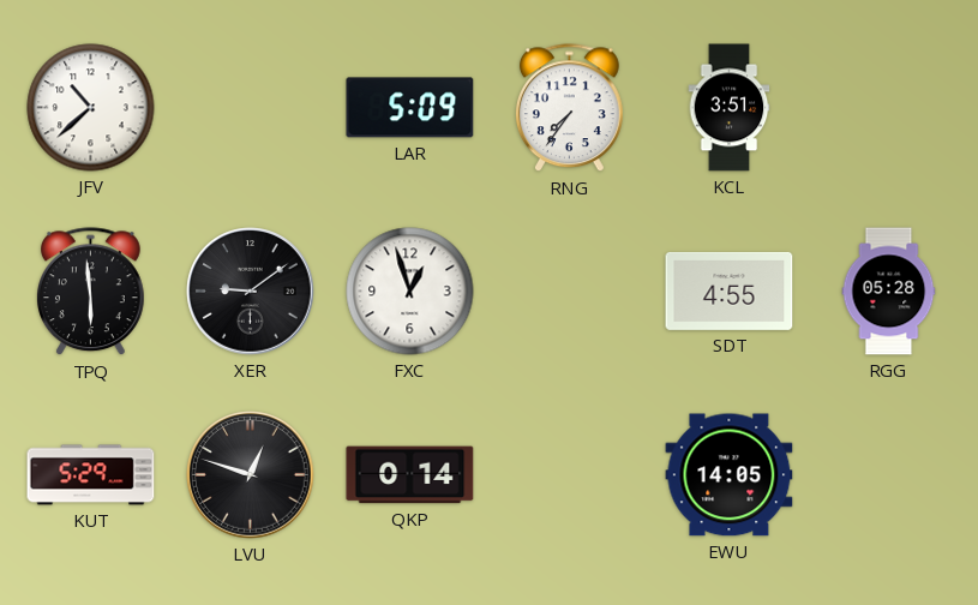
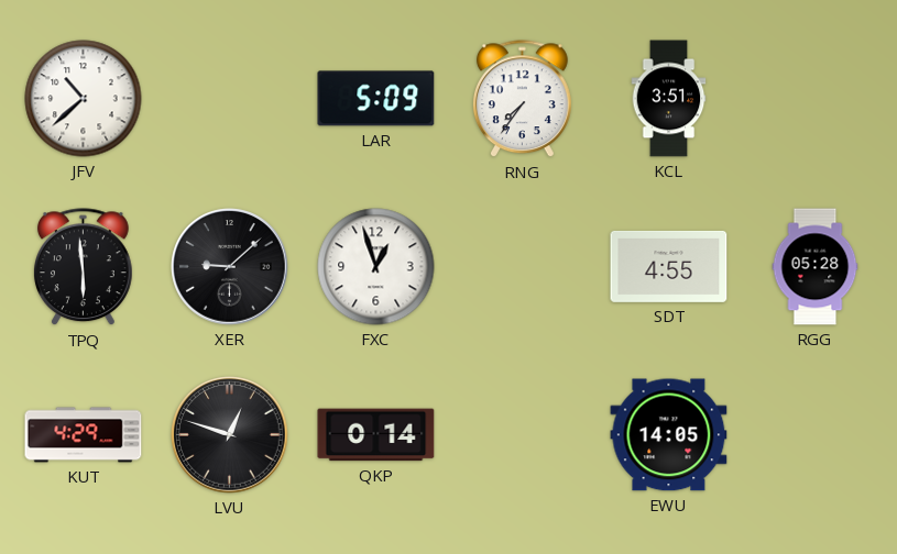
XER: 9:09 -> 9:08
KUT: 5:29 -> 4:29
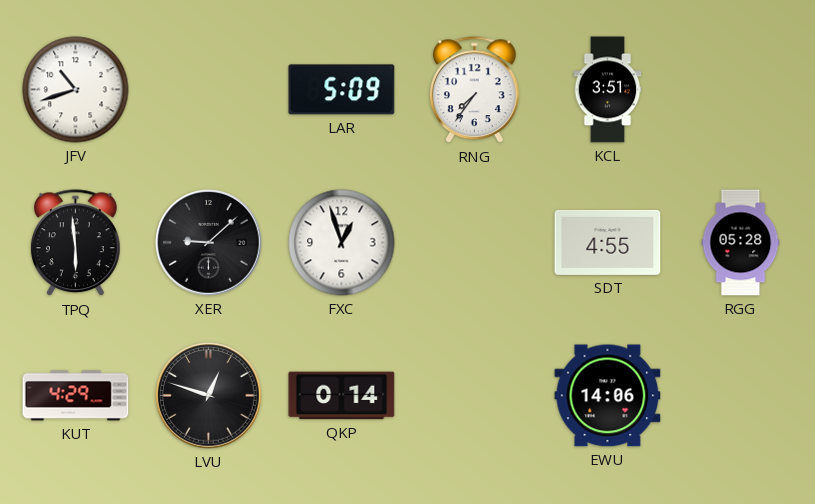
JFV: 10:38 -> 10:42
EWU: 14:05 -> 14:06
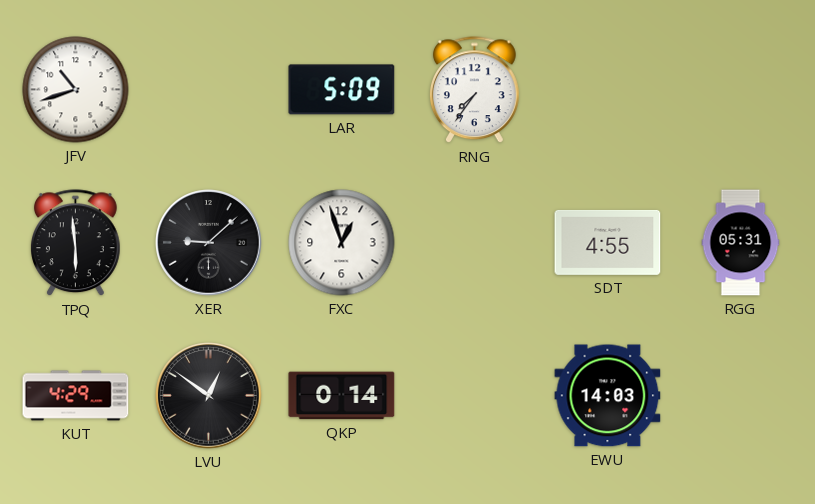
KCL: 3:51 -> none
RGG: 05:28 -> 05:31
LVU: 12:48 -> 12:51
EWU: 14:06 -> 14:03
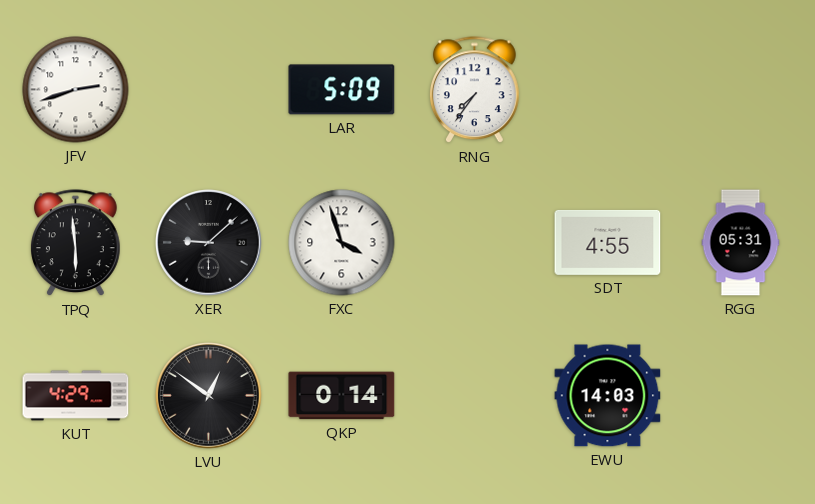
JFV: 10:42 -> 2:42
FXC: 12:57 -> 3:57
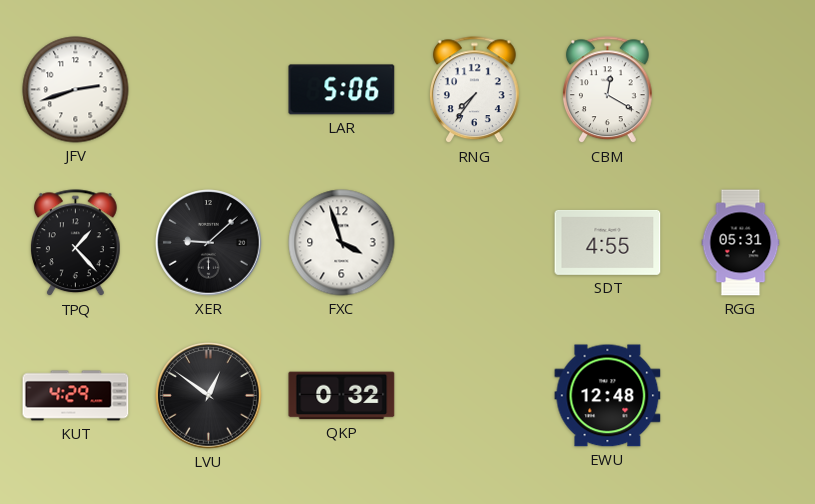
LAR: 5:09 -> 5:06
CBM: none -> 12:20
TPQ: 5:59 -> 1:23
QKP: 0:14 -> 0:32
EWU: 14:03 -> 12:48
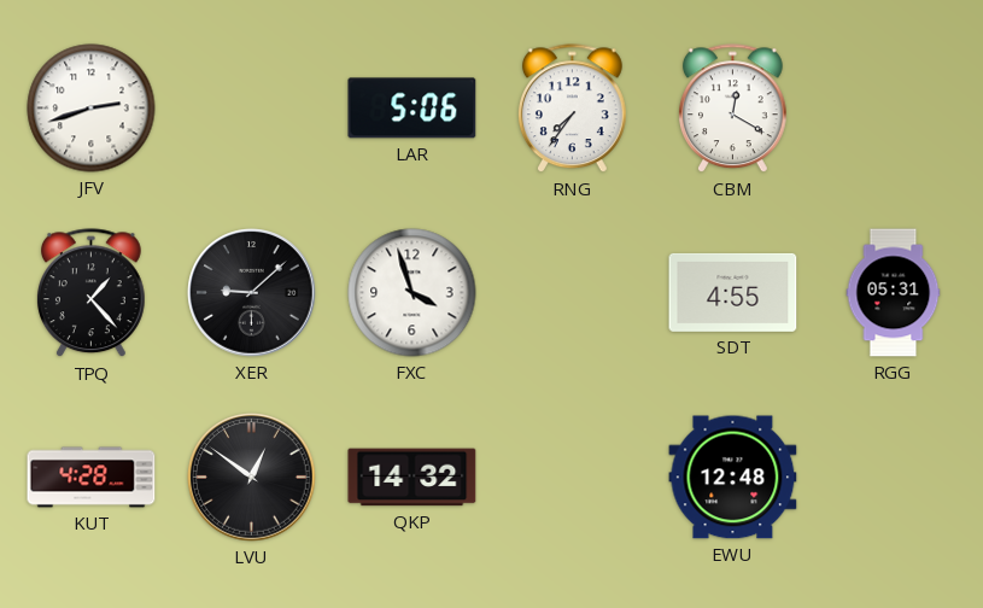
KUT: 4:29 -> 4:28
QKP: 0:32 -> 14:32
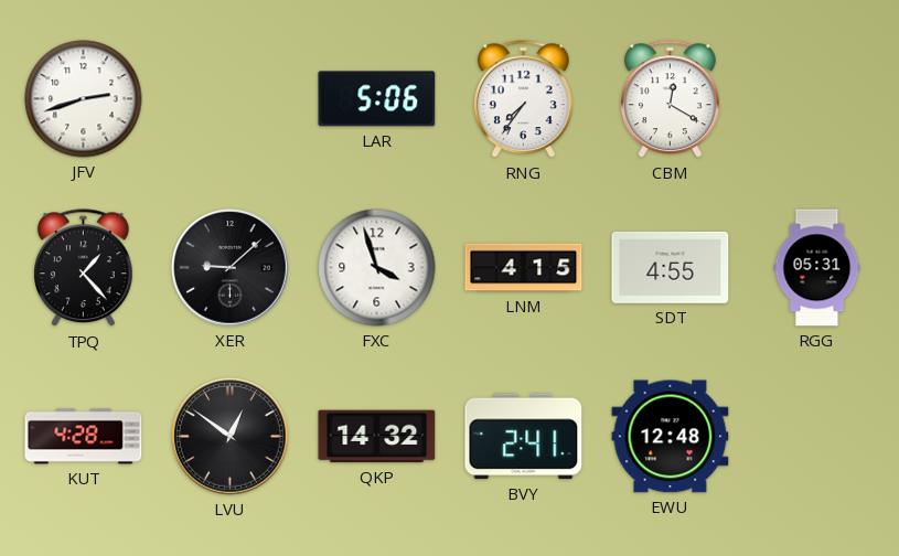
LNM: none -> 4:15
BVY: none -> 2:41
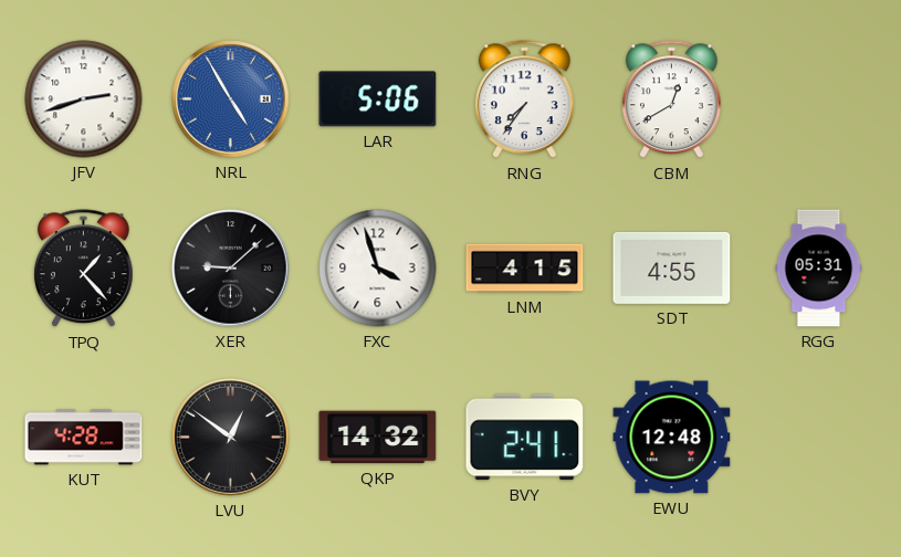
NRL: none -> 4:55
CBM: 12:20 -> 12:40
